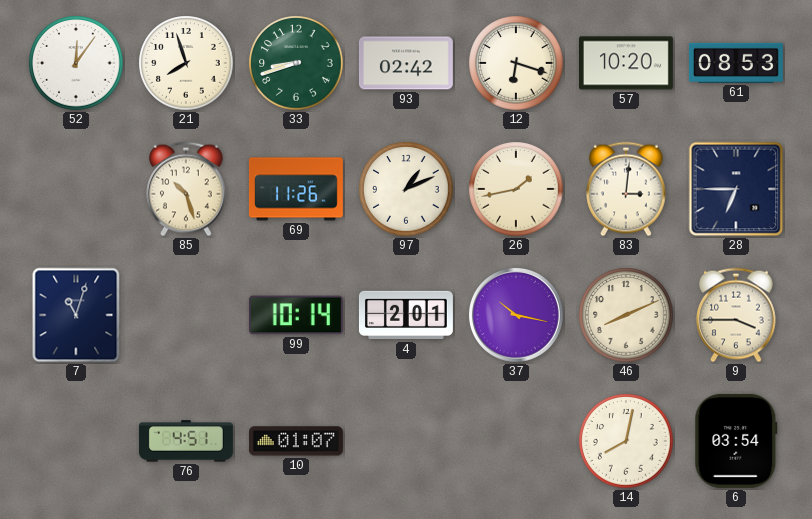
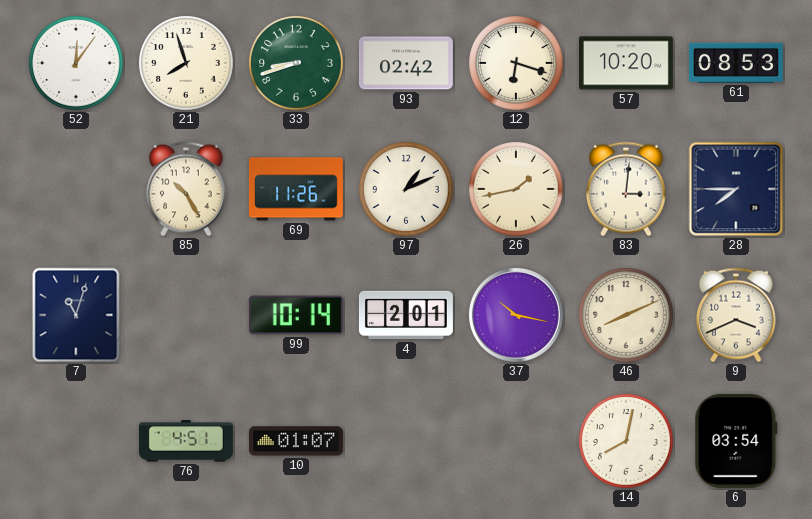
85: 10:27 -> 10:25
28: 6:45 -> 7:45
9: 3:45 -> 3:41
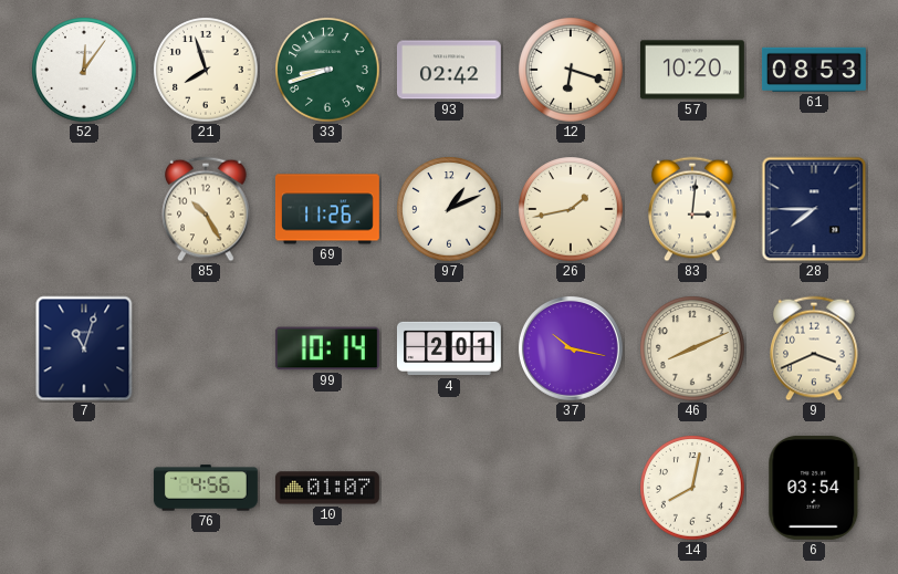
76: 4:51 -> 4:56
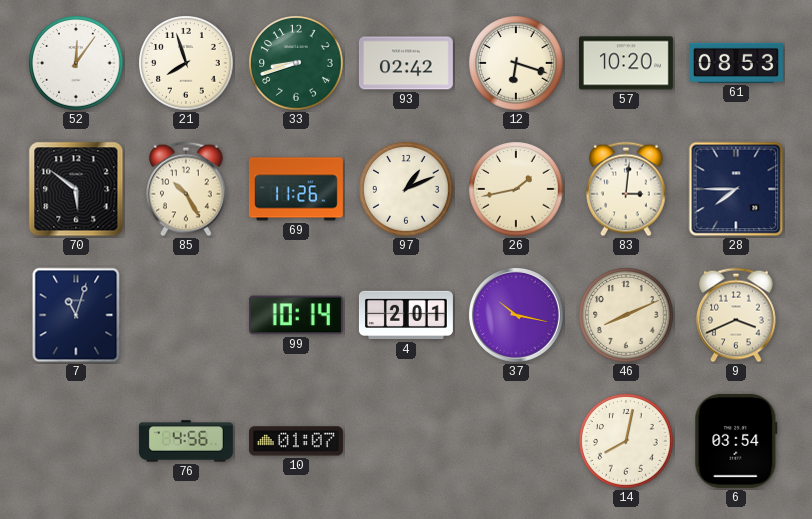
70: none -> 5:51
